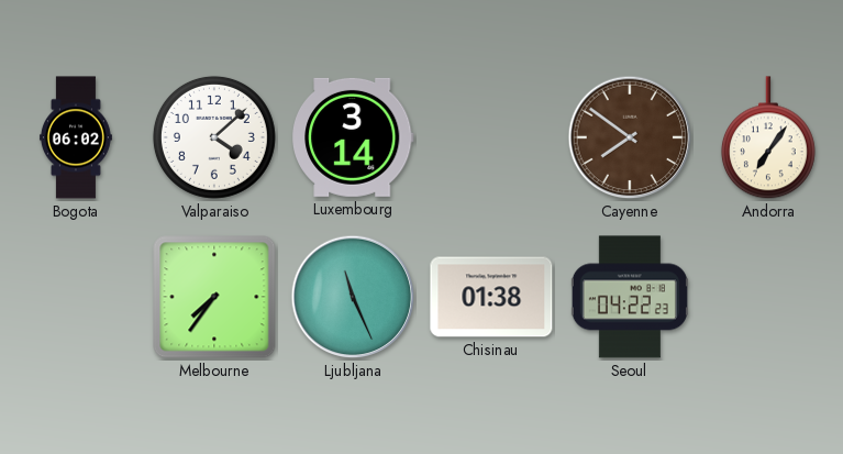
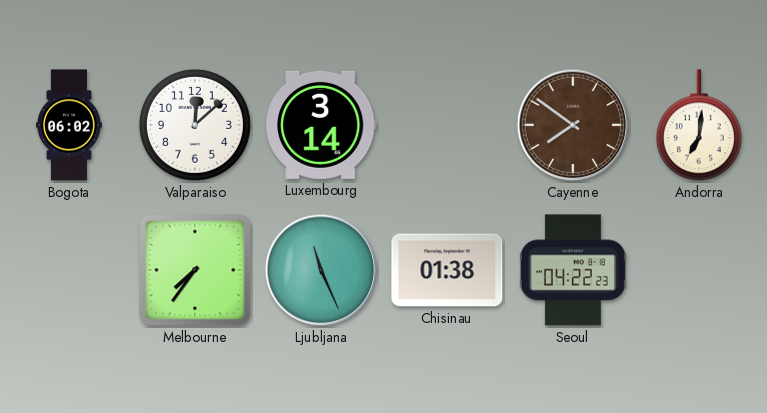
Valparaiso: 4:08 -> 12:08
Andorra: 7:06 -> 7:01
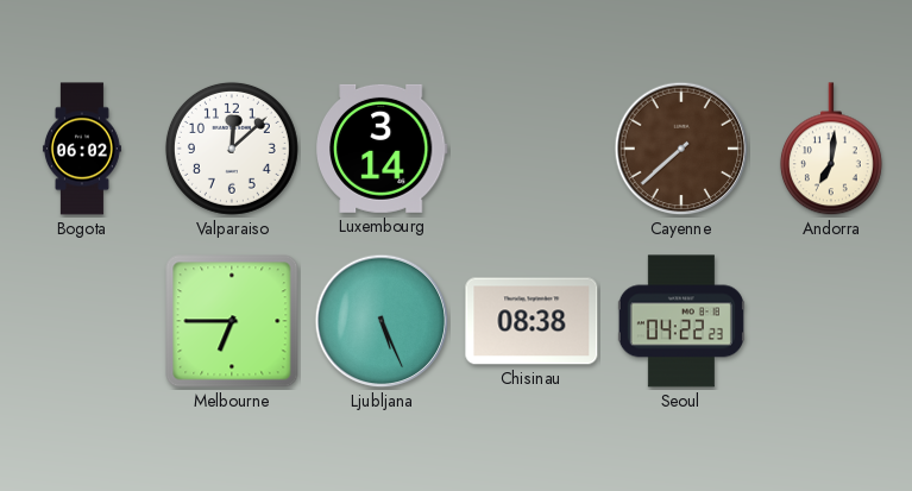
Cayenne: 7:51 -> 7:38
Melbourne: 7:36 -> 6:45
Ljubljana: 11:26 -> 5:26
Chisinau: 01:38 -> 08:38
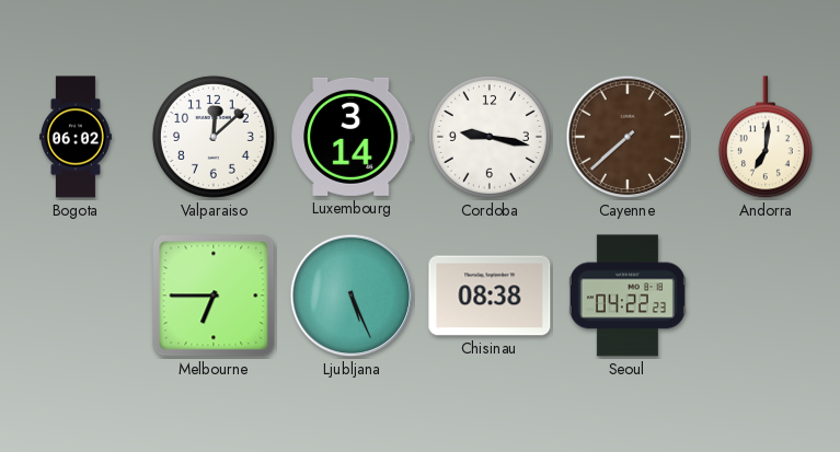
Cordoba: none -> 9:17
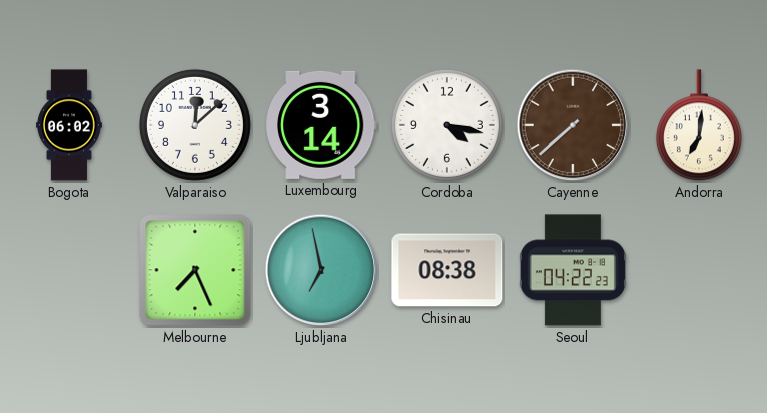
Cordoba: 9:17 -> 4:17
Melbourne: 6:45 -> 7:26
Ljubljana: 5:26 -> 6:58
